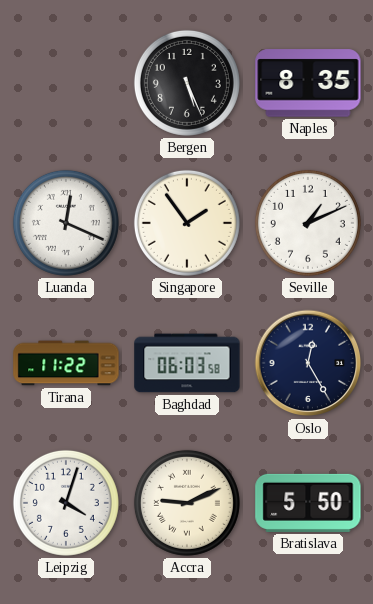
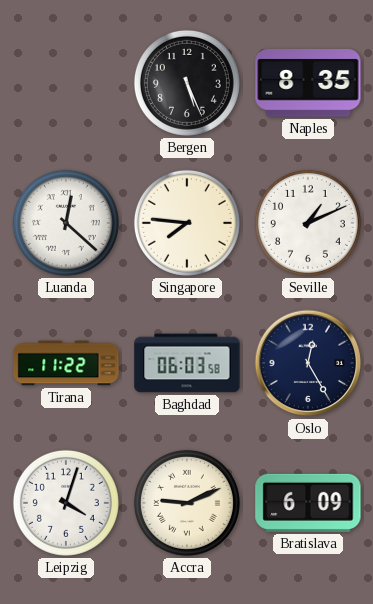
Luanda: 12:19 -> 12:22
Singapore: 1:54 -> 7:46
Bratislava: 5:50 -> 6:09
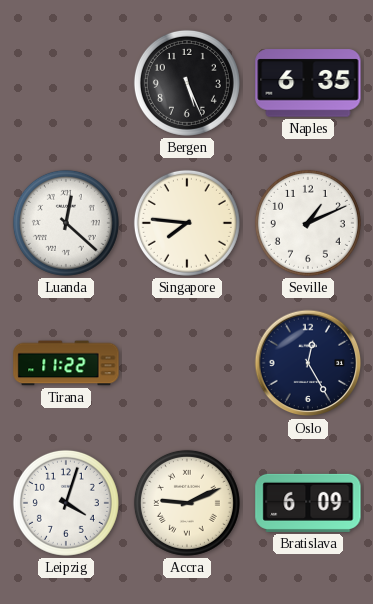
Naples: 8:35 -> 6:35
Baghdad: 06:03 -> none
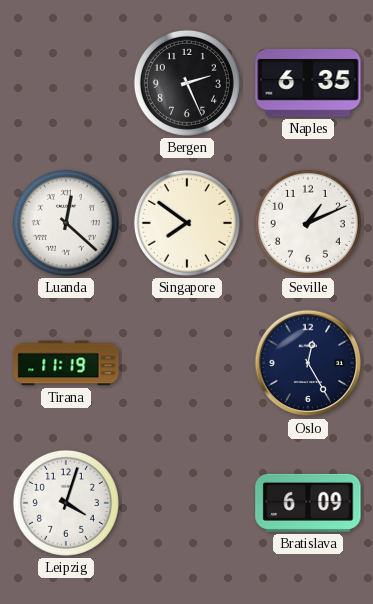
Bergen: 5:26 -> 2:26
Singapore: 7:46 -> 7:51
Tirana: 11:22 -> 11:19
Accra: 9:11 -> none
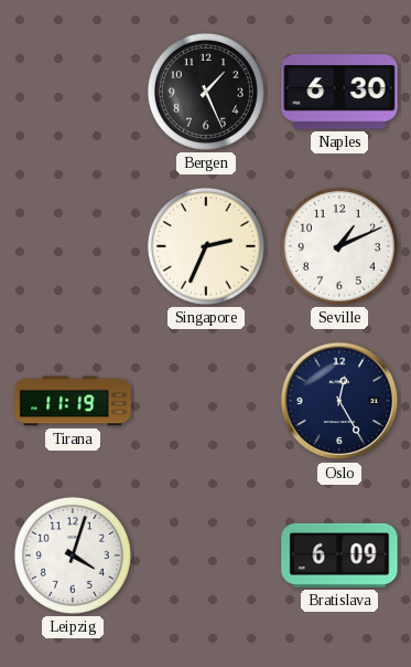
Bergen: 2:26 -> 1:26
Naples: 6:35 -> 6:30
Luanda: 12:22 -> none
Singapore: 7:51 -> 2:34
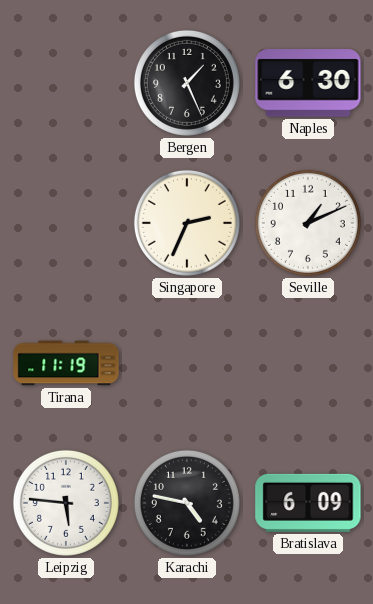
Oslo: 12:25 -> none
Leipzig: 4:03 -> 5:46
Karachi: none -> 4:47
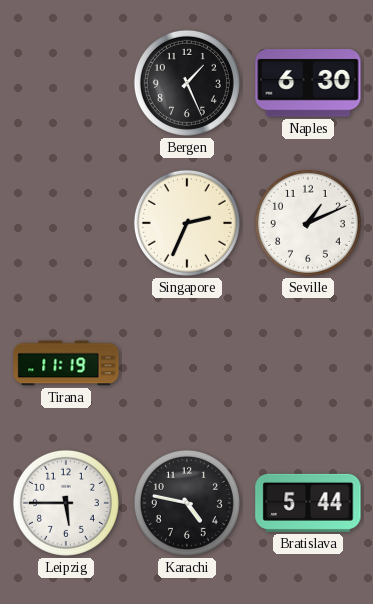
Leipzig: 5:46 -> 5:45
Bratislava: 6:09 -> 5:44
